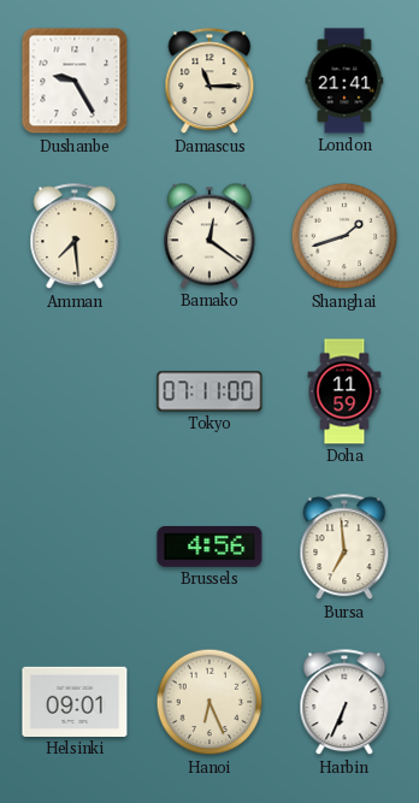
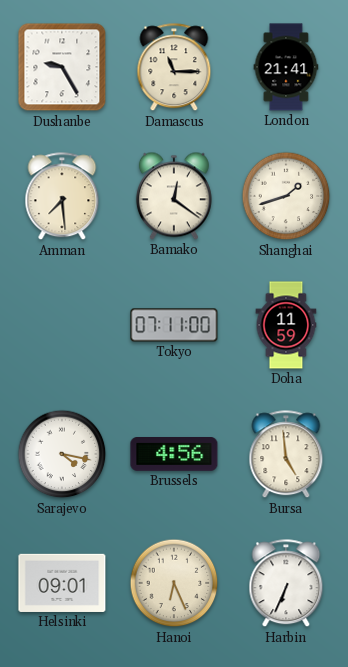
Sarajevo: none -> 4:17
Bursa: 6:59 -> 4:59
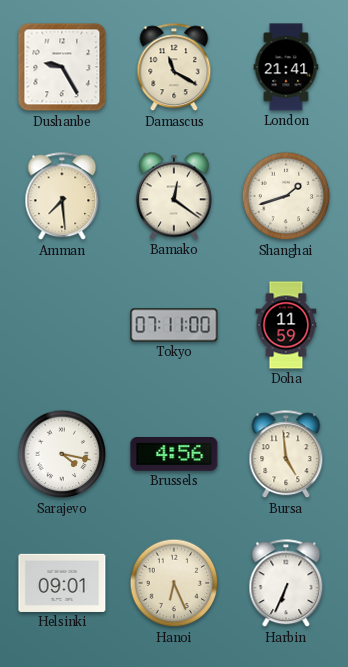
Damascus: 11:15 -> 11:20
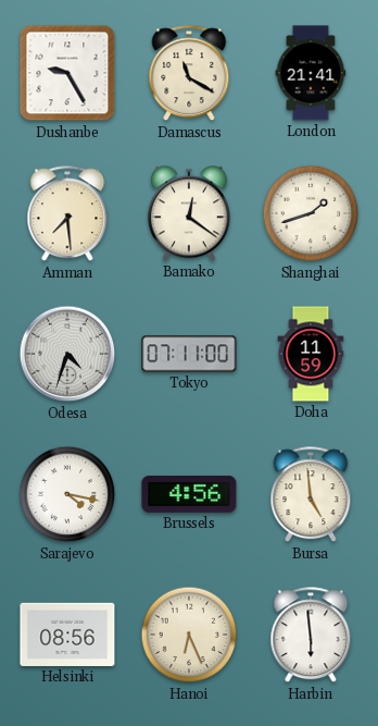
Odesa: none -> 4:33
Helsinki: 09:01 -> 08:56
Harbin: 6:34 -> 5:59
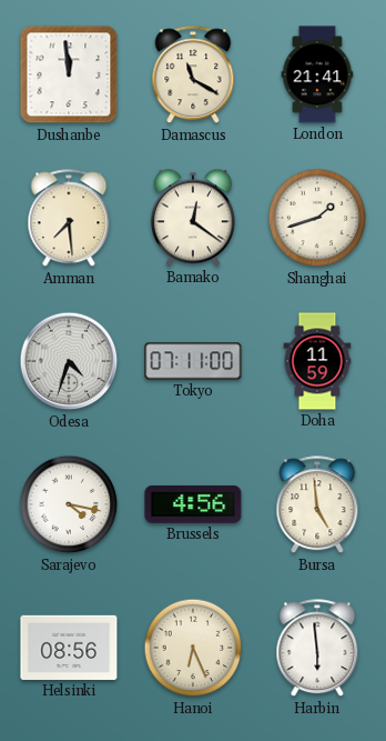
Dushanbe: 9:25 -> 11:59
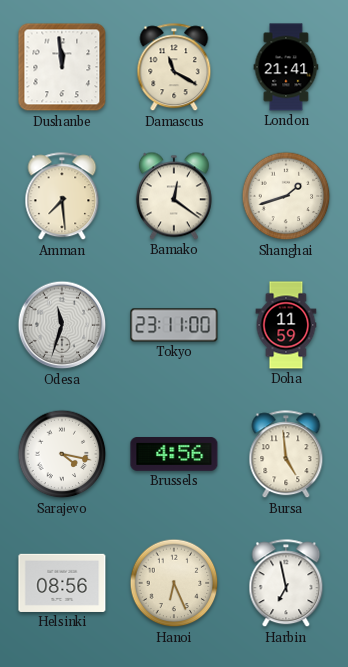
Odesa: 4:33 -> 11:33
Tokyo: 07:11 -> 23:11
Harbin: 5:59 -> 6:58
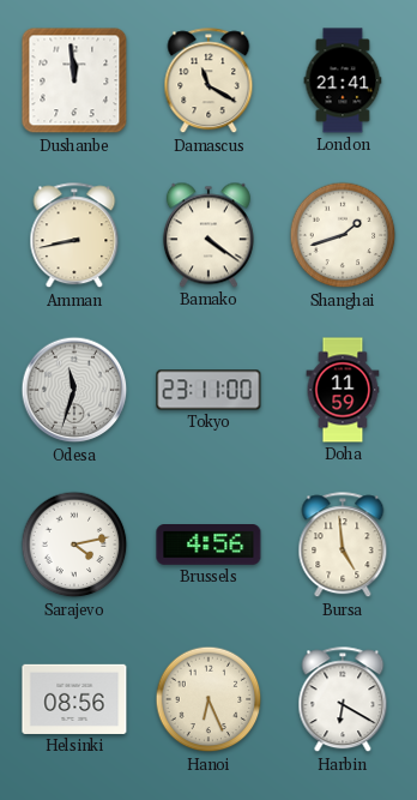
Amman: 7:29 -> 8:43
Bamako: 12:21 -> 4:21
Sarajevo: 4:17 -> 4:13
Harbin: 6:58 -> 6:20
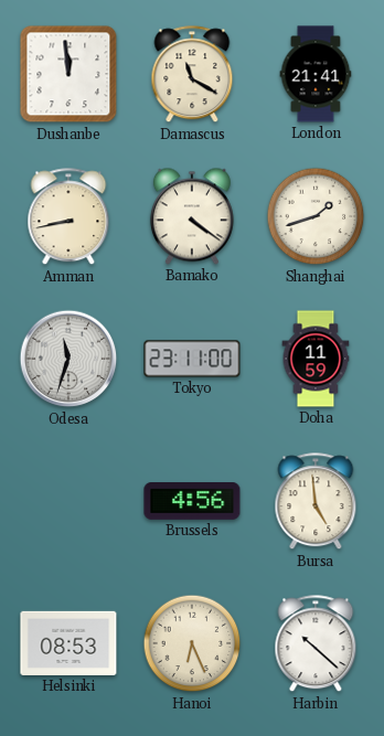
Sarajevo: 4:13 -> none
Helsinki: 08:56 -> 08:53
Harbin: 6:20 -> 10:22
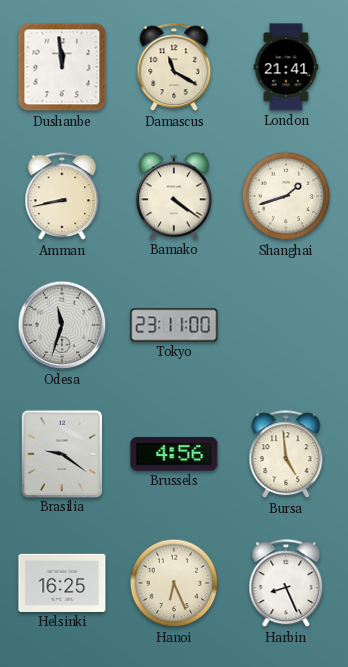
Doha: 11:59 -> none
Brasilia: none -> 9:21
Helsinki: 08:53 -> 16:25
Harbin: 10:22 -> 8:26
